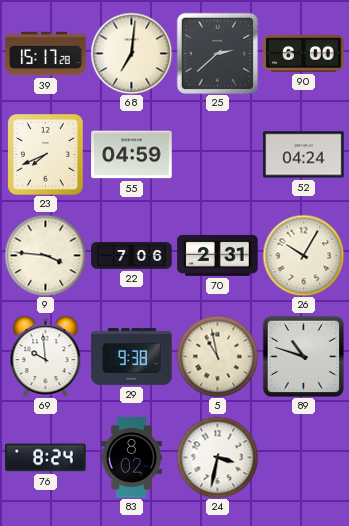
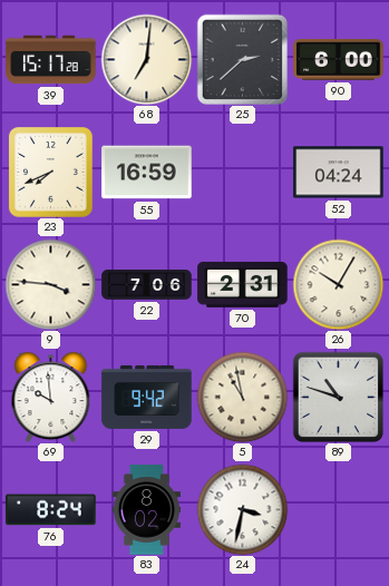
55: 04:59 -> 16:59
29: 9:38 -> 9:42
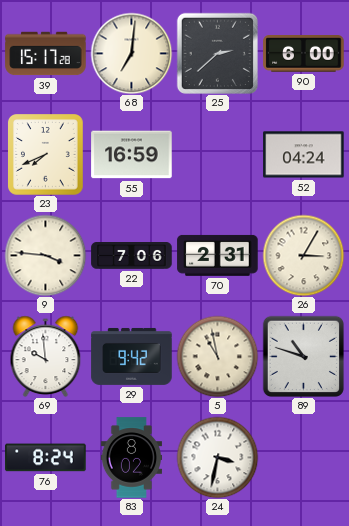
26: 10:05 -> 3:05
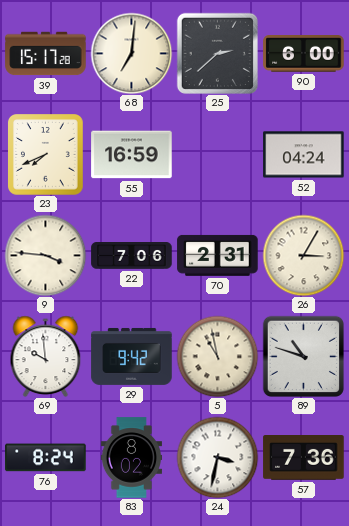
57: none -> 7:36
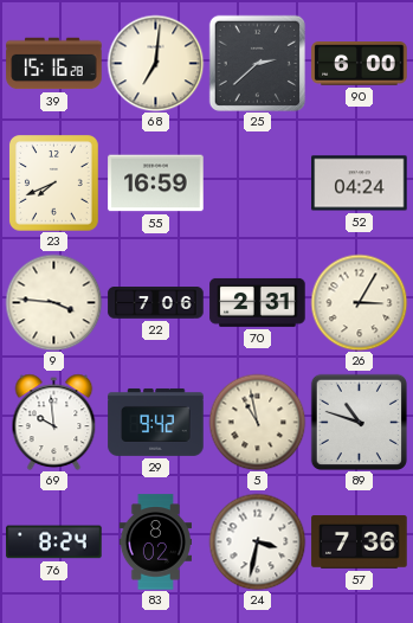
39: 15:17 -> 15:16
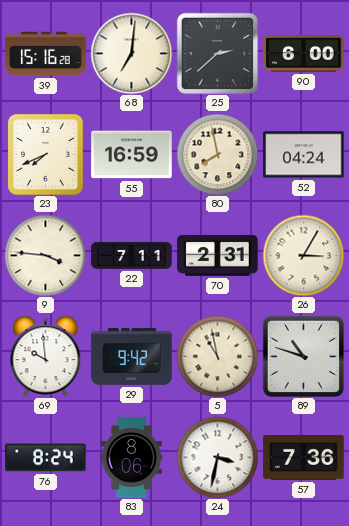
80: none -> 7:58
22: 7:06 -> 7:11
83: 8:02 -> 8:06
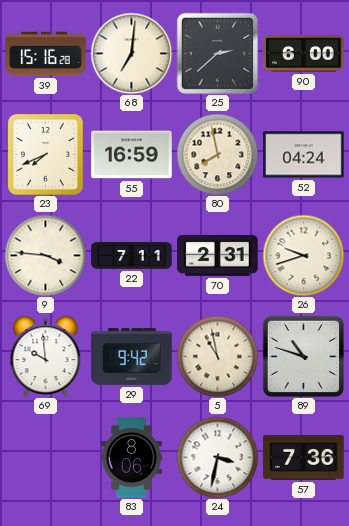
26: 3:05 -> 9:42
76: 8:24 -> none
